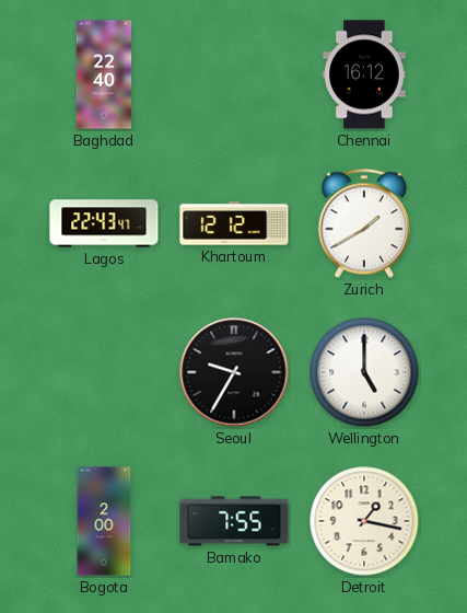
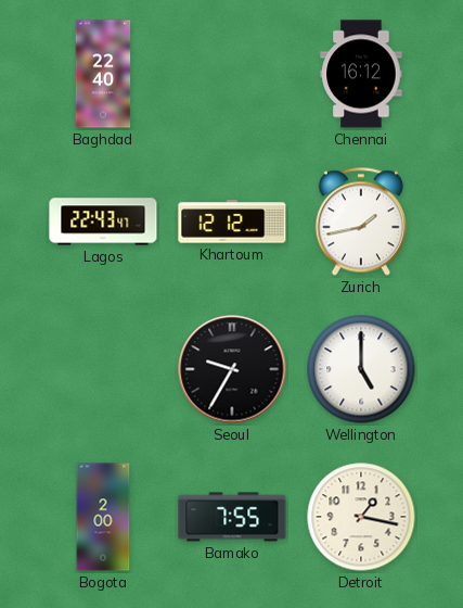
Zurich: 1:40 -> 1:43
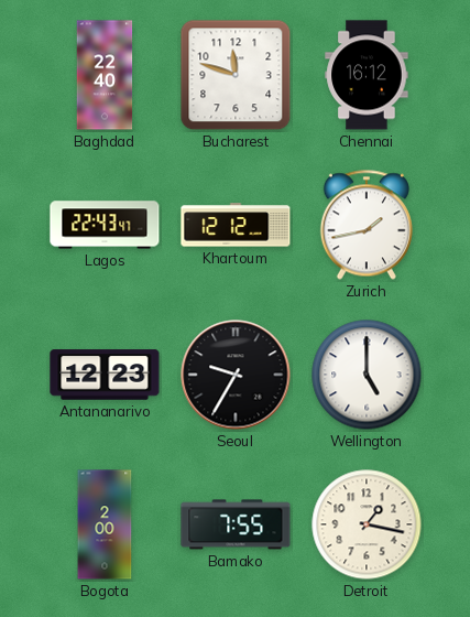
Bucharest: none -> 11:48
Antananarivo: none -> 12:23
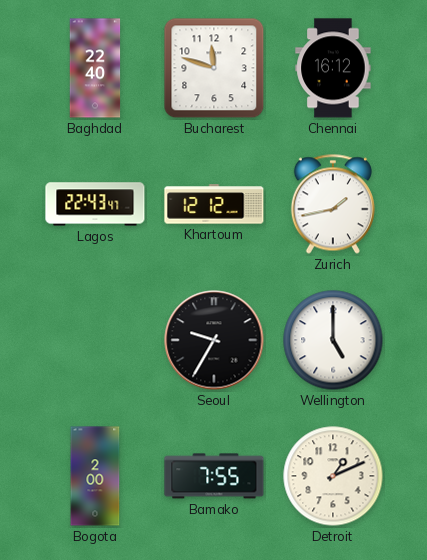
Antananarivo: 12:23 -> none
Detroit: 1:17 -> 1:11
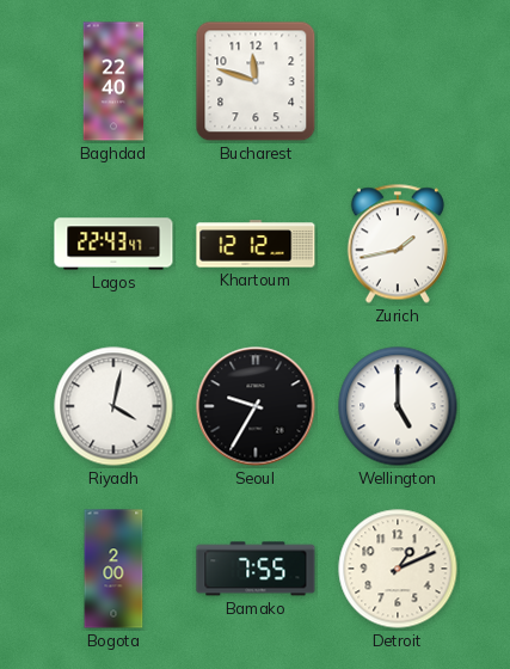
Chennai: 16:12 -> none
Riyadh: none -> 4:02
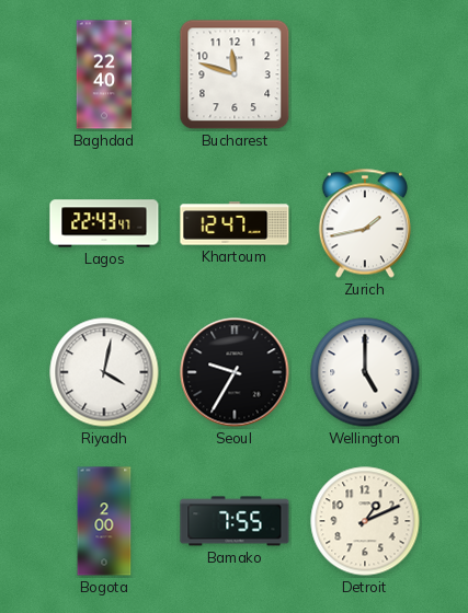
Khartoum: 12:12 -> 12:47
